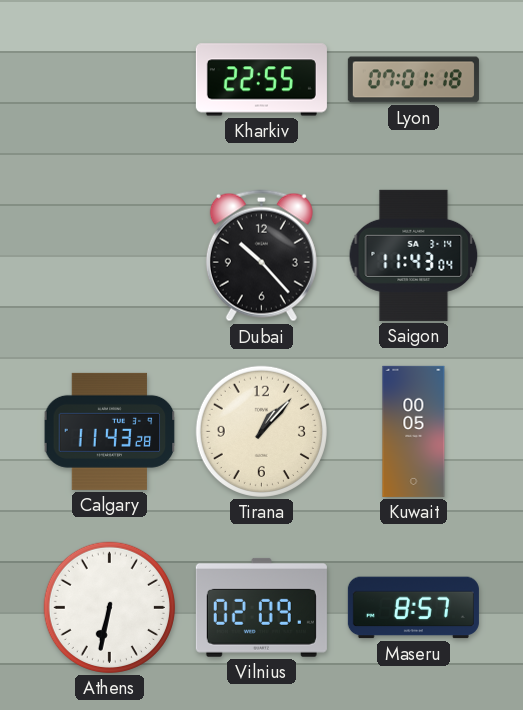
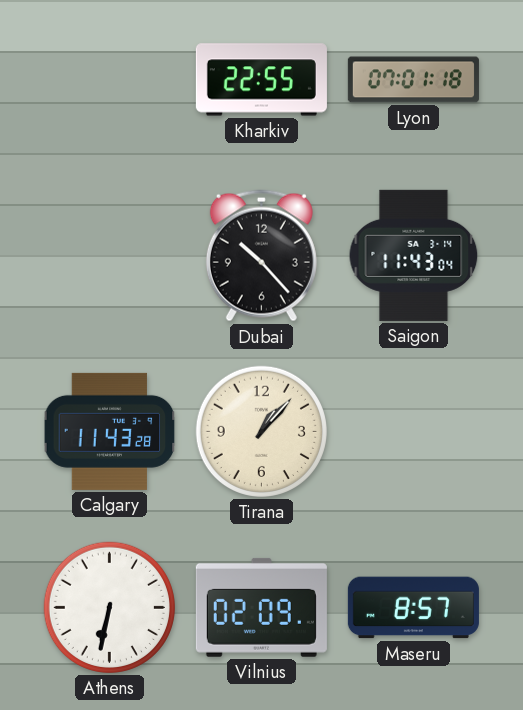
Kuwait: 00:05 -> none
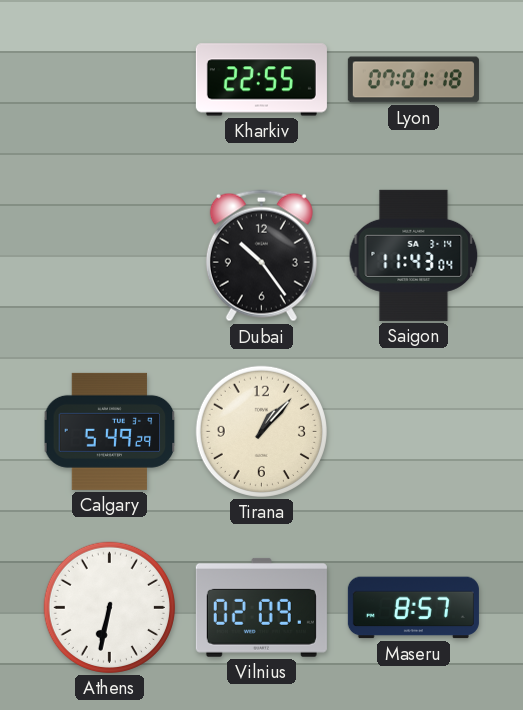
Dubai: 10:23 -> 10:24
Calgary: 11:43 -> 5:49
